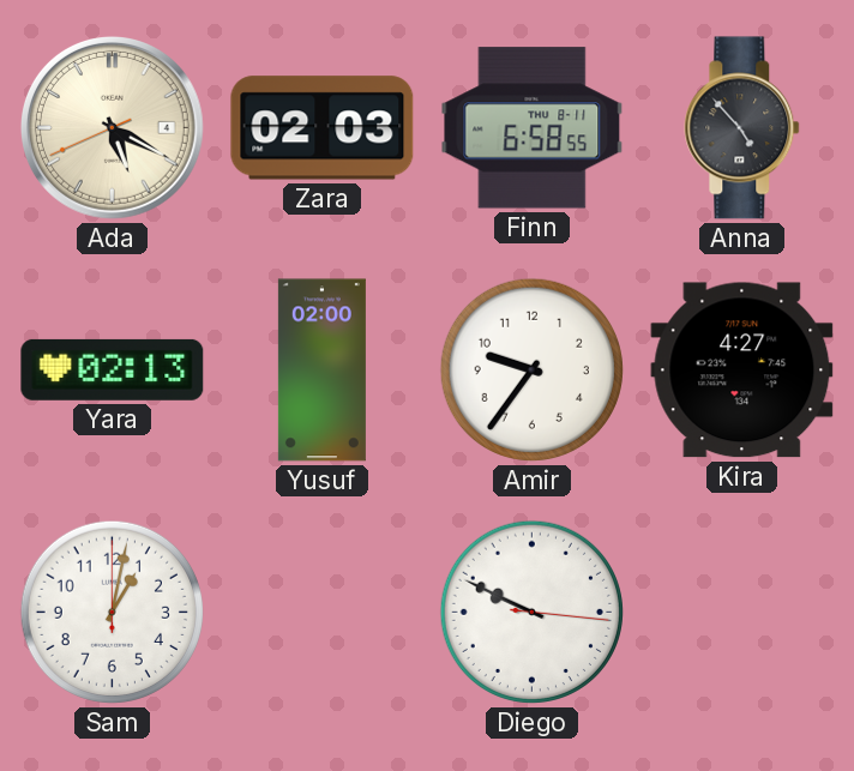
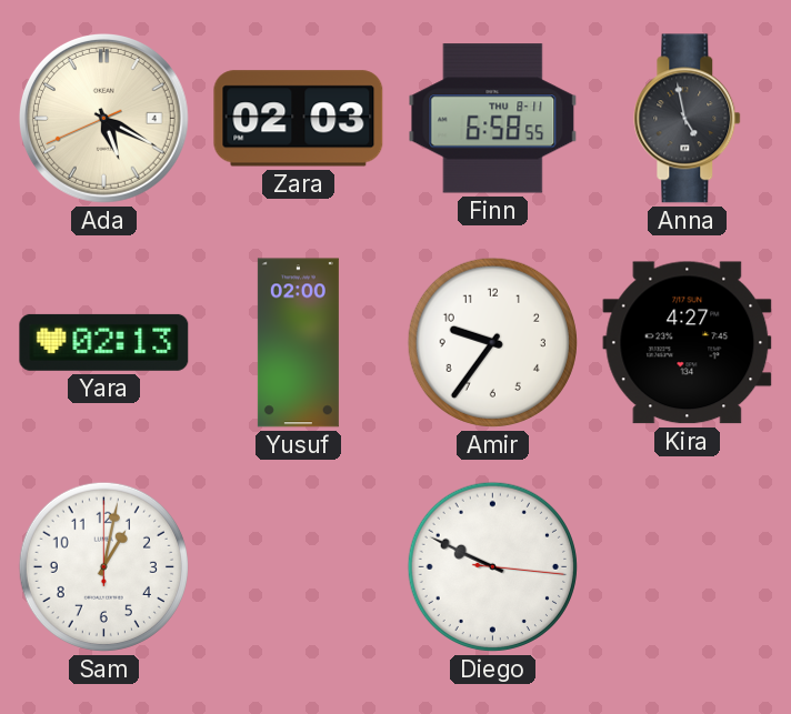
Anna: 4:53 -> 4:58
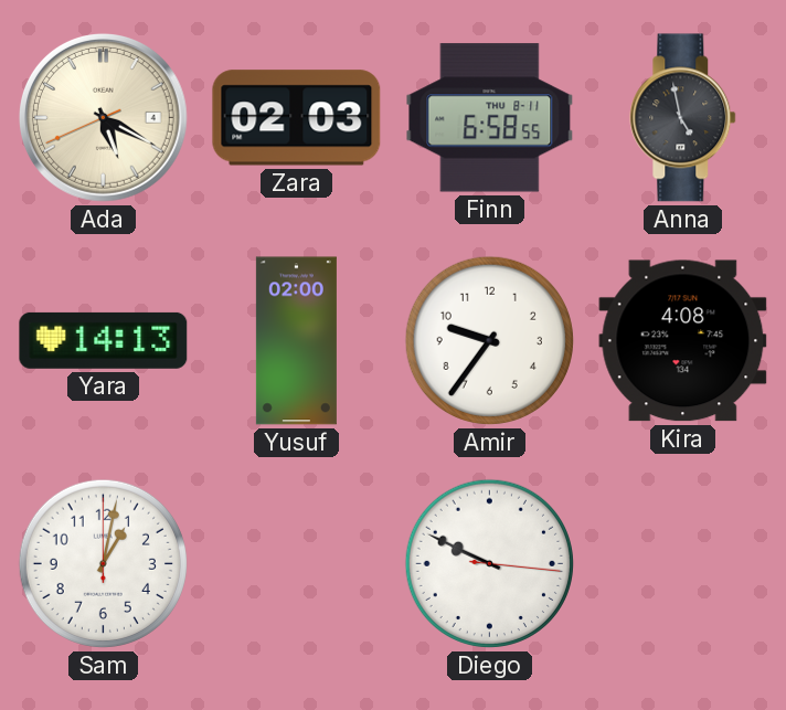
Yara: 02:13 -> 14:13
Kira: 4:27 -> 4:08
